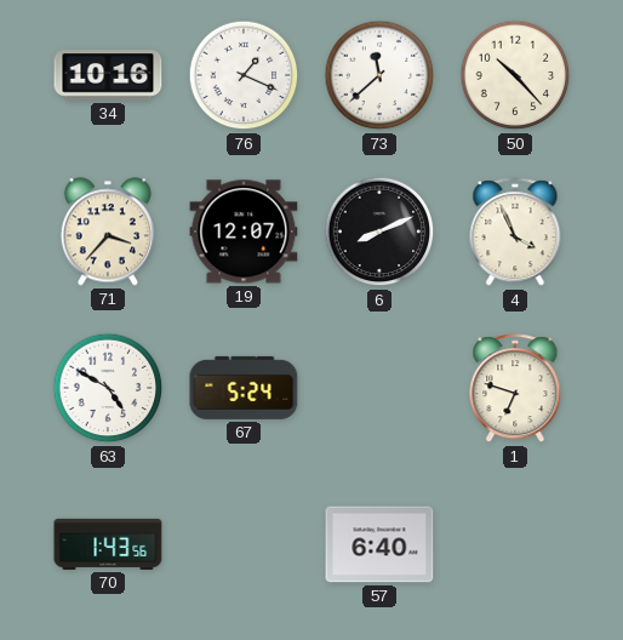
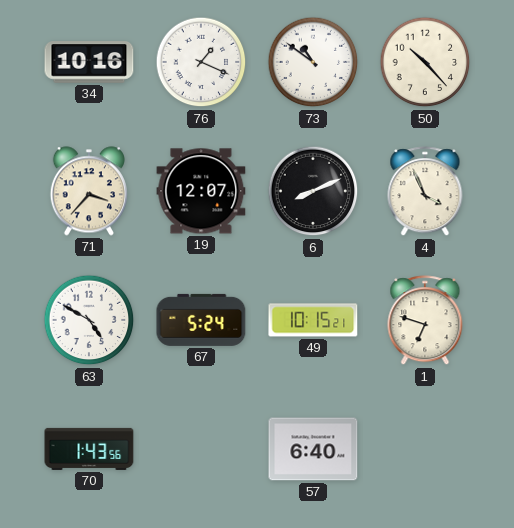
73: 11:38 -> 10:51
49: none -> 10:15
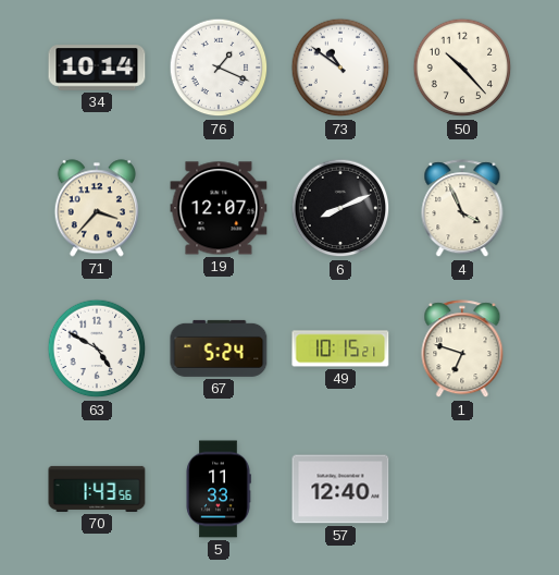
34: 10:16 -> 10:14
5: none -> 11:33
57: 6:40 -> 12:40
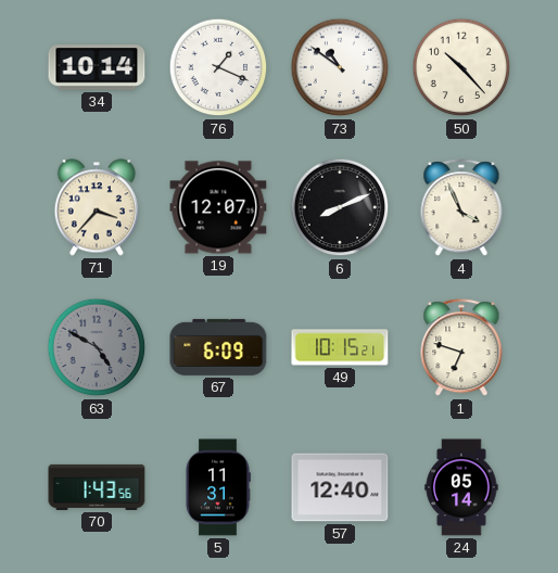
63 dial: white -> grey
67: 5:24 -> 6:09
5: 11:33 -> 11:31
24: none -> 05:14
